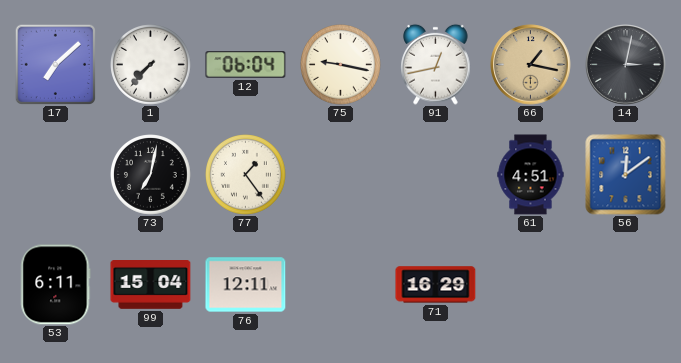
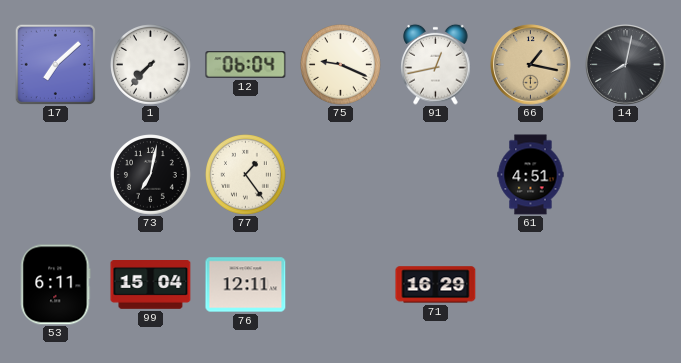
75: 9:17 -> 9:19
14: 3:02 -> 8:02
56: 12:09 -> none
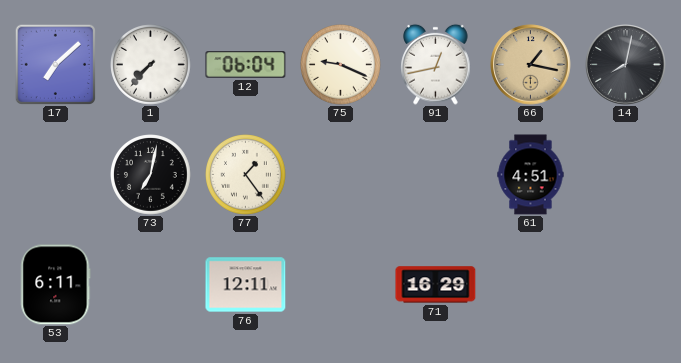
99: 15:04 -> none
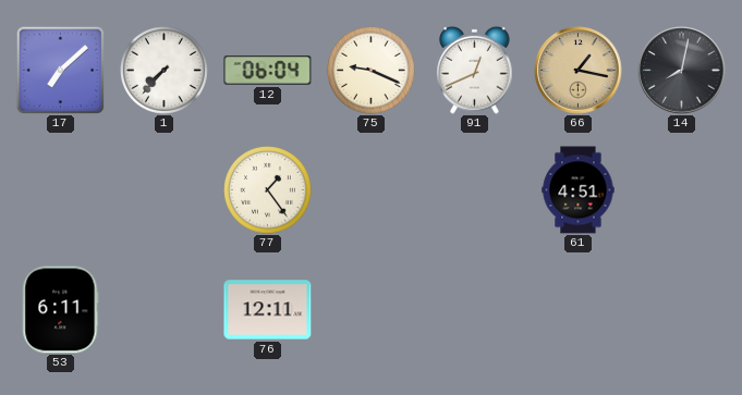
91: 12:43 -> 12:41
73: 7:02 -> none
71: 16:29 -> none
